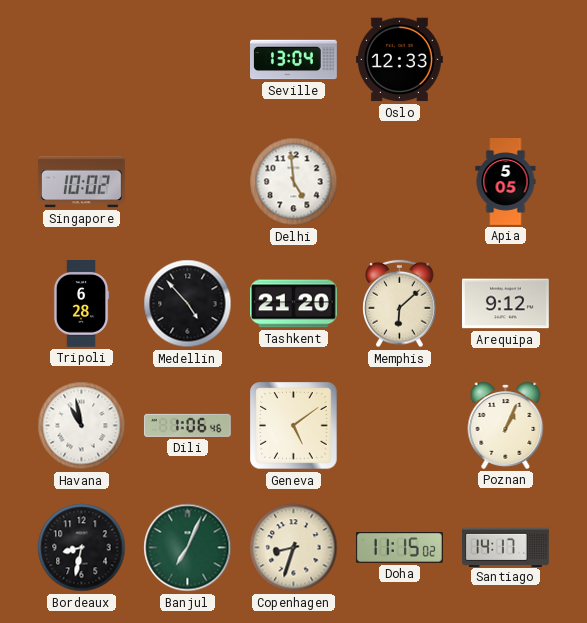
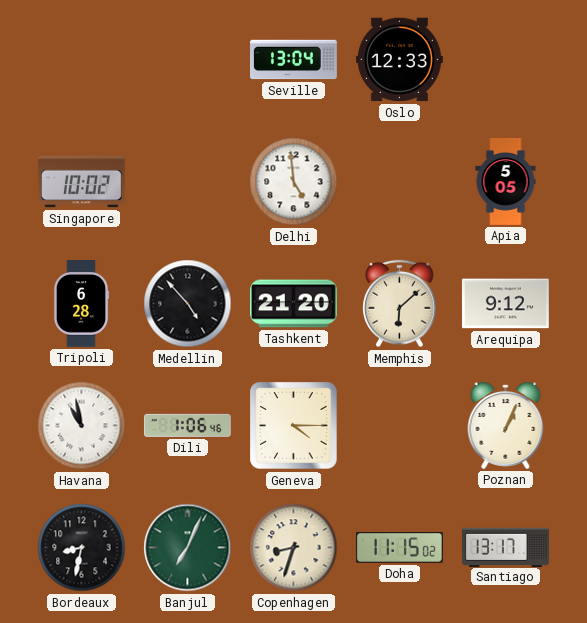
Geneva: 5:09 -> 4:15
Santiago: 14:17 -> 13:17
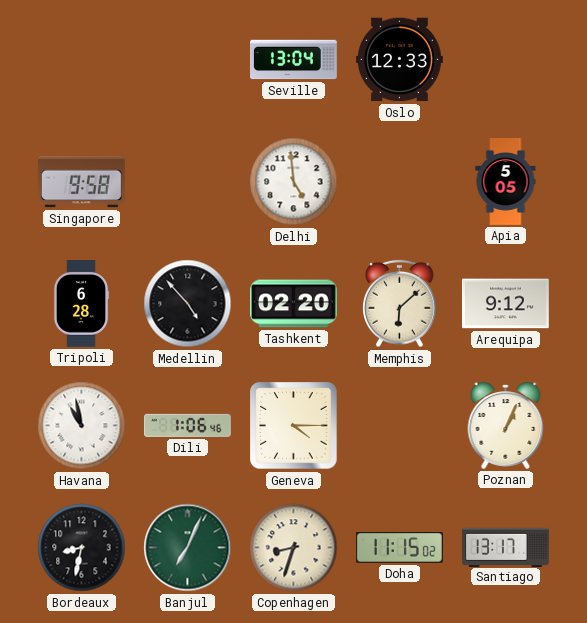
Singapore: 10:02 -> 9:58
Tashkent: 21:20 -> 02:20
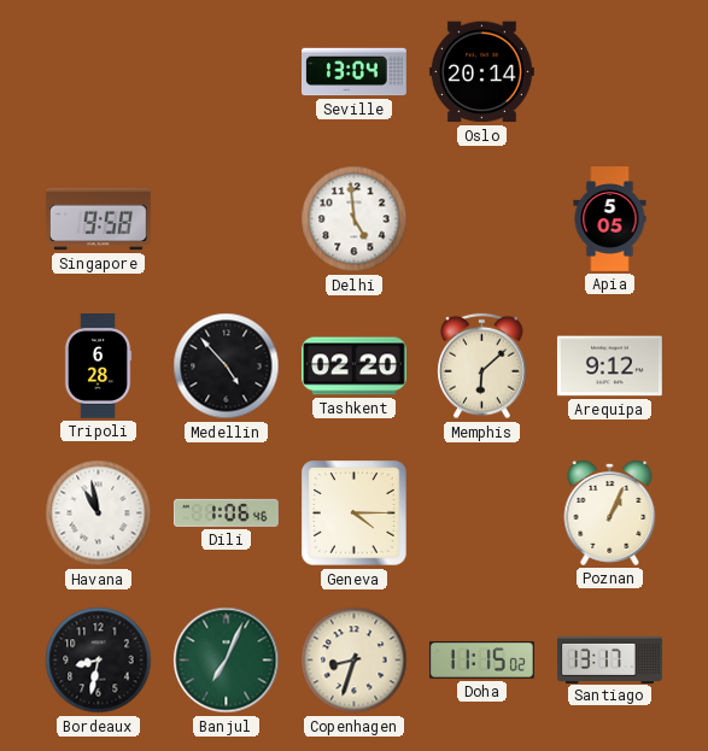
Oslo: 12:33 -> 20:14
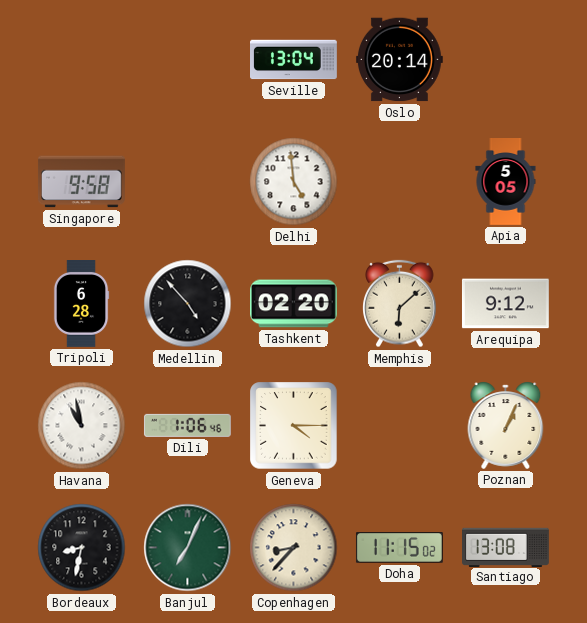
Copenhagen: 8:33 -> 8:37
Santiago: 13:17 -> 13:08
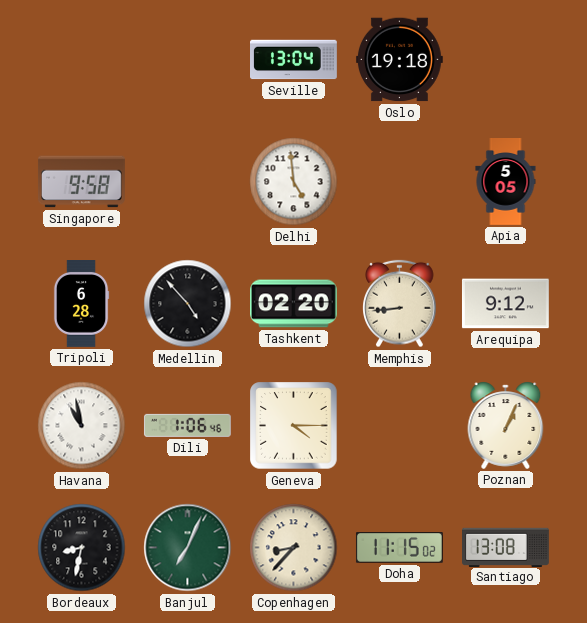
Oslo: 20:14 -> 19:18
Memphis: 6:08 -> 8:44
